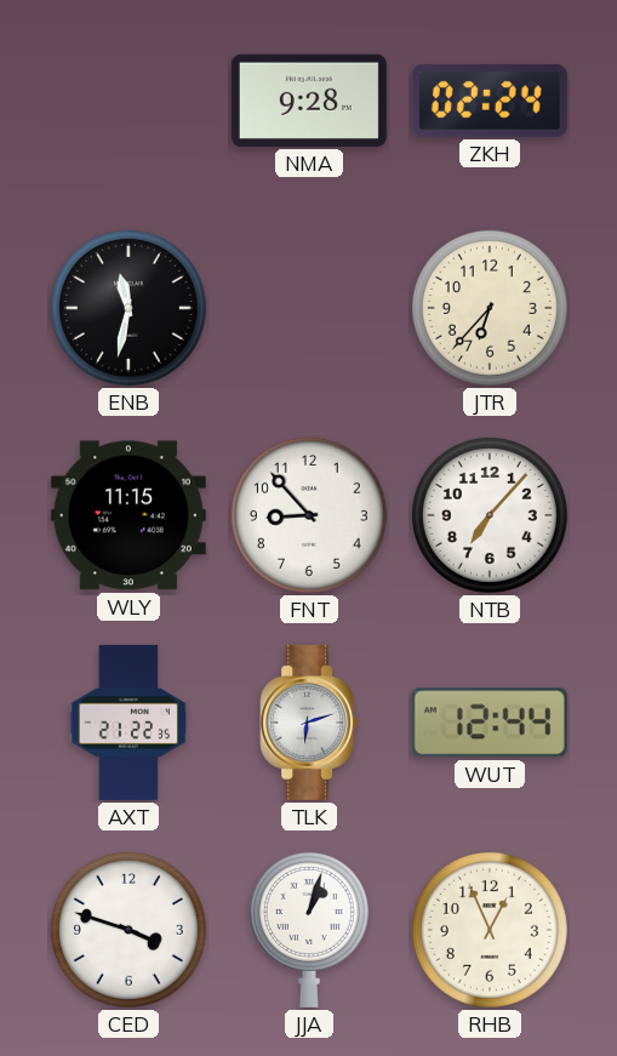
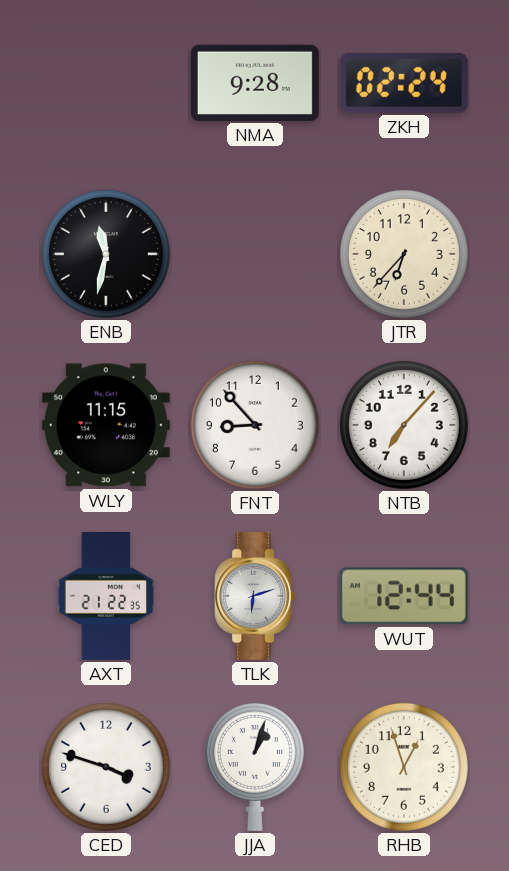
RHB: 12:56 -> 12:57
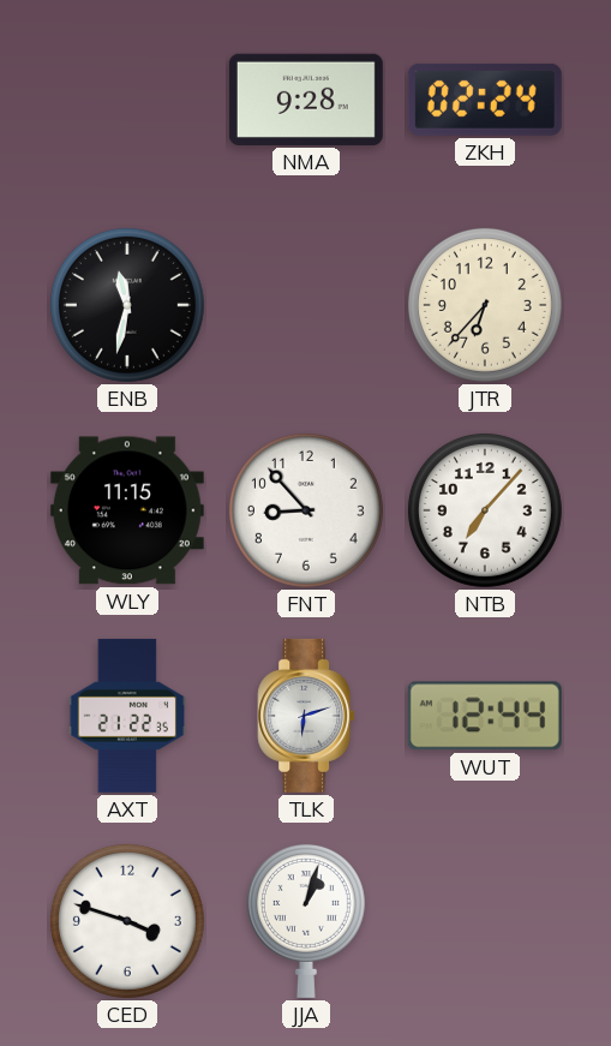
RHB: 12:57 -> none
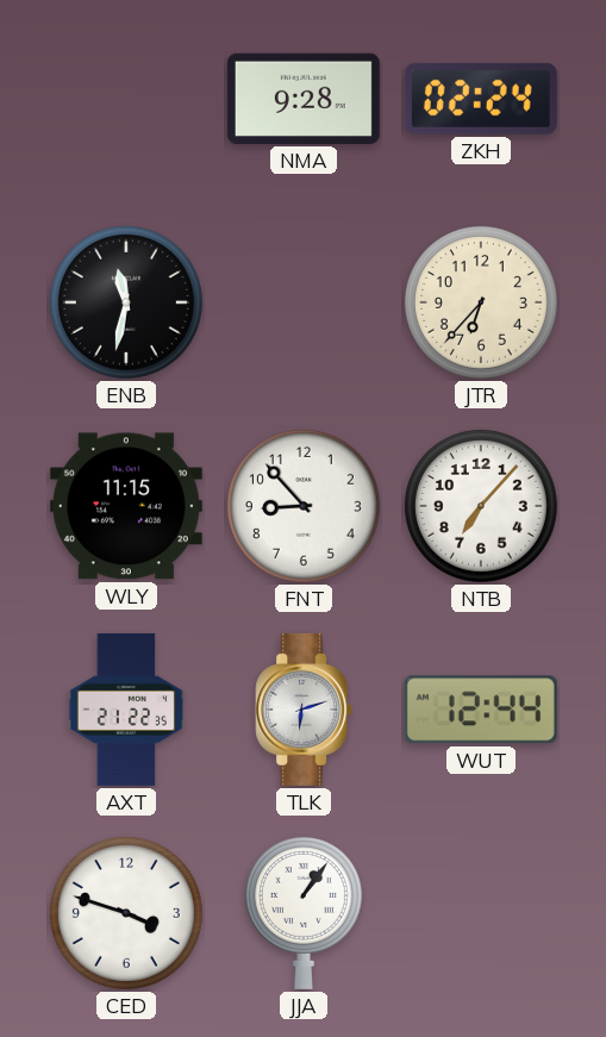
JJA: 1:03 -> 1:06
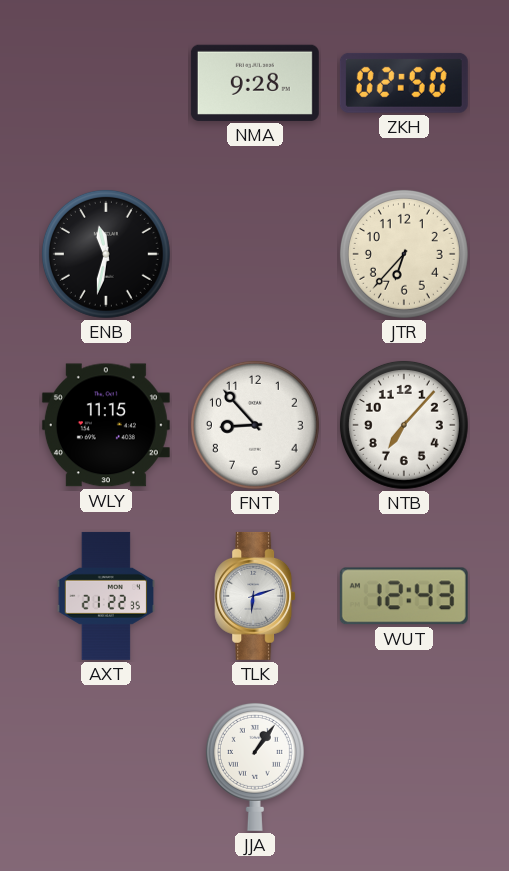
ZKH: 02:24 -> 02:50
WUT: 12:44 -> 12:43
CED: 3:48 -> none
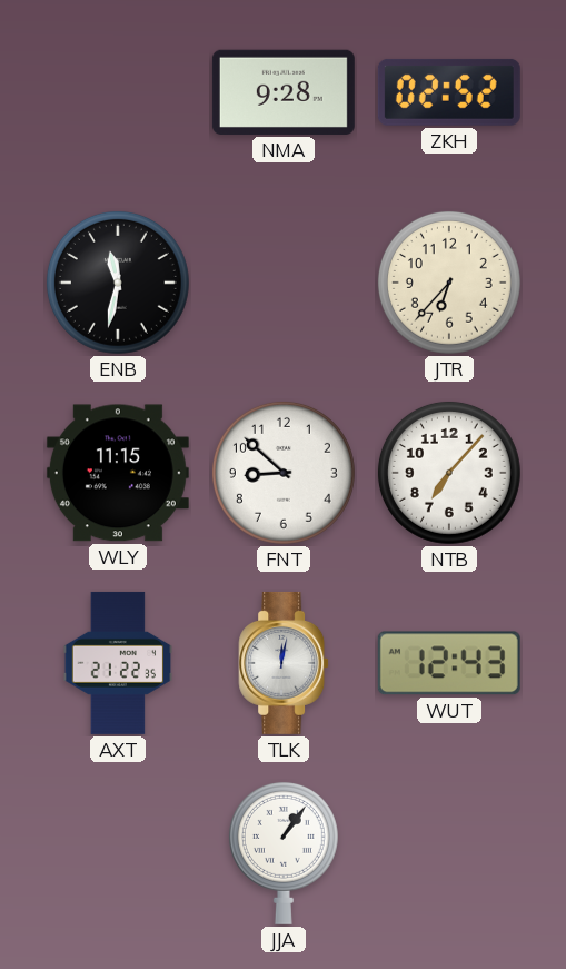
ZKH: 02:50 -> 02:52
FNT: 8:53 -> 8:52
TLK: 6:12 -> 12:02
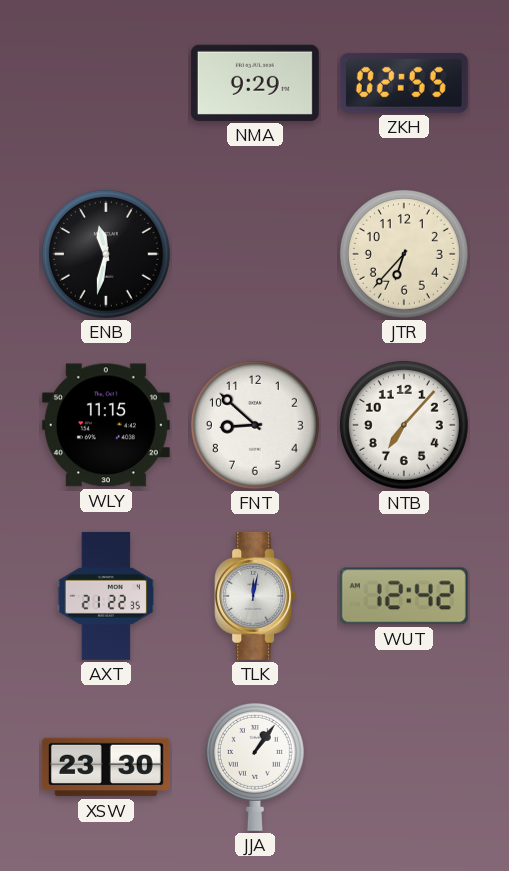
NMA: 9:28 -> 9:29
ZKH: 02:52 -> 02:55
WUT: 12:43 -> 12:42
XSW: none -> 23:30
